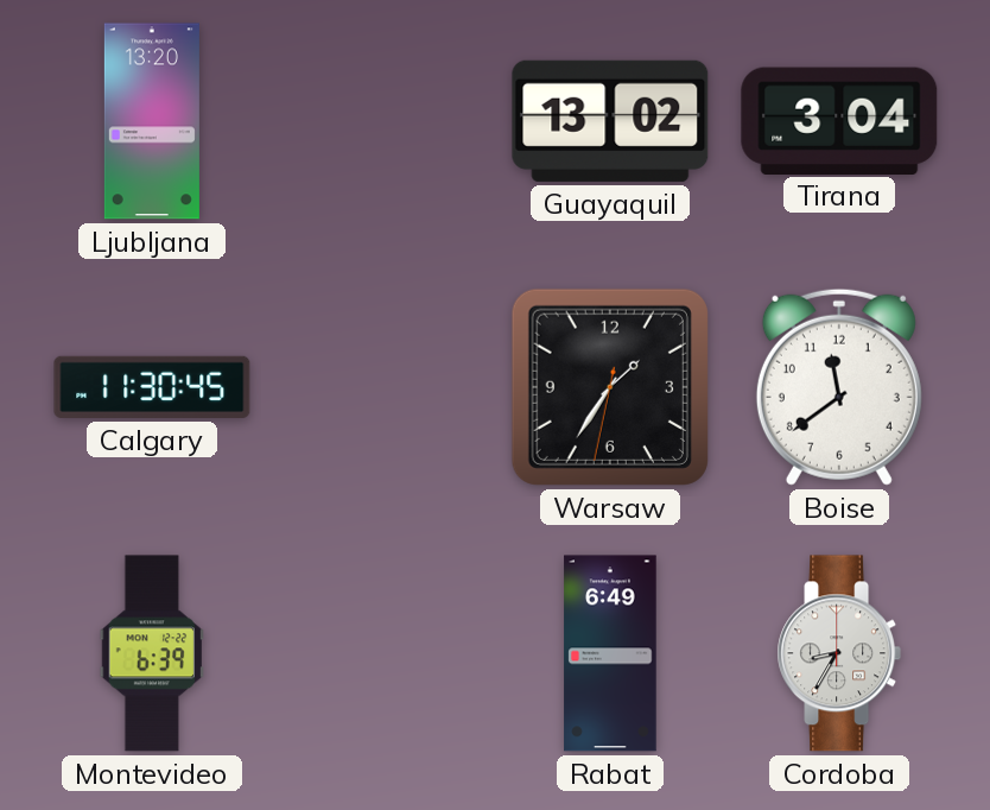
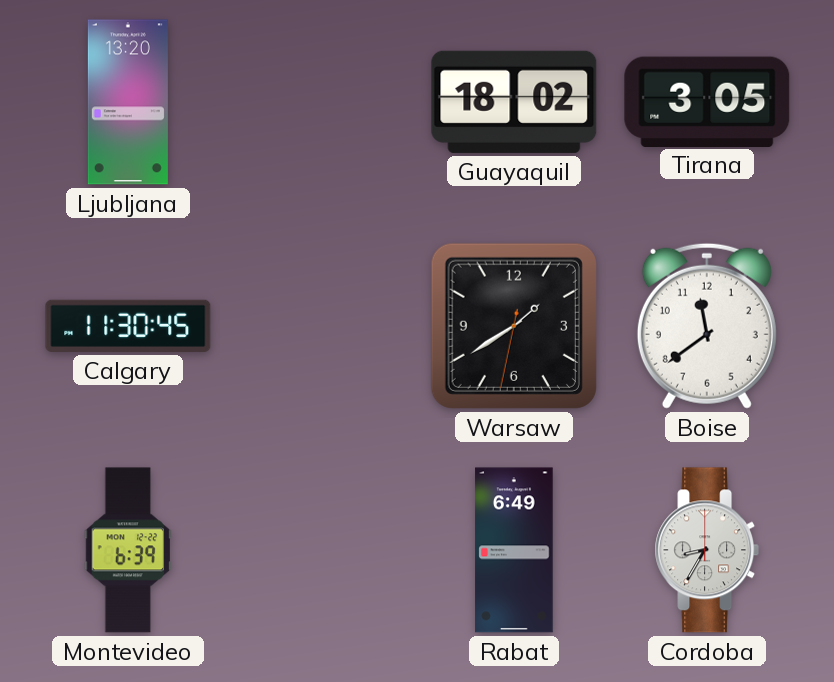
Guayaquil: 13:02 -> 18:02
Tirana: 3:04 -> 3:05
Warsaw: 1:35 -> 1:39
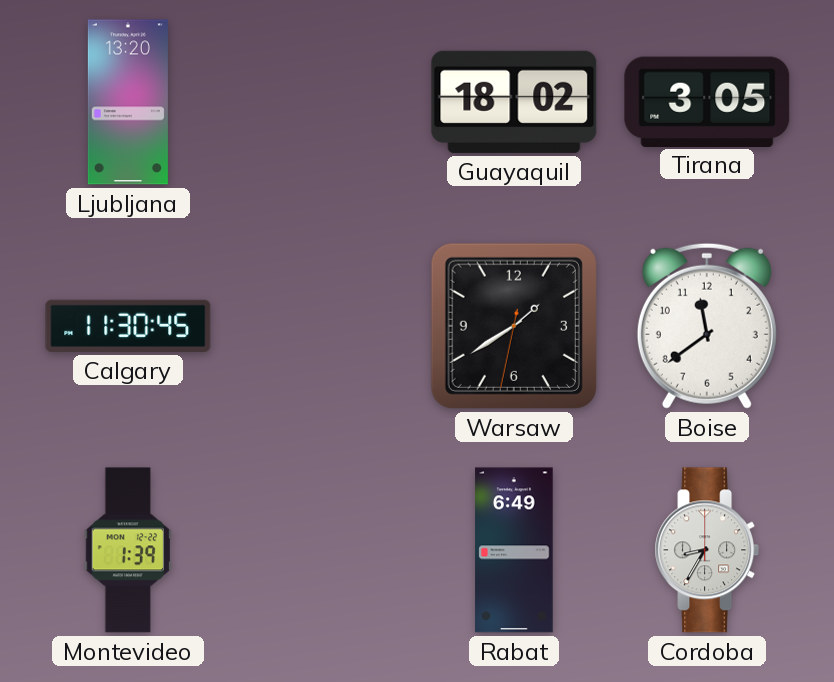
Montevideo: 6:39 -> 1:39
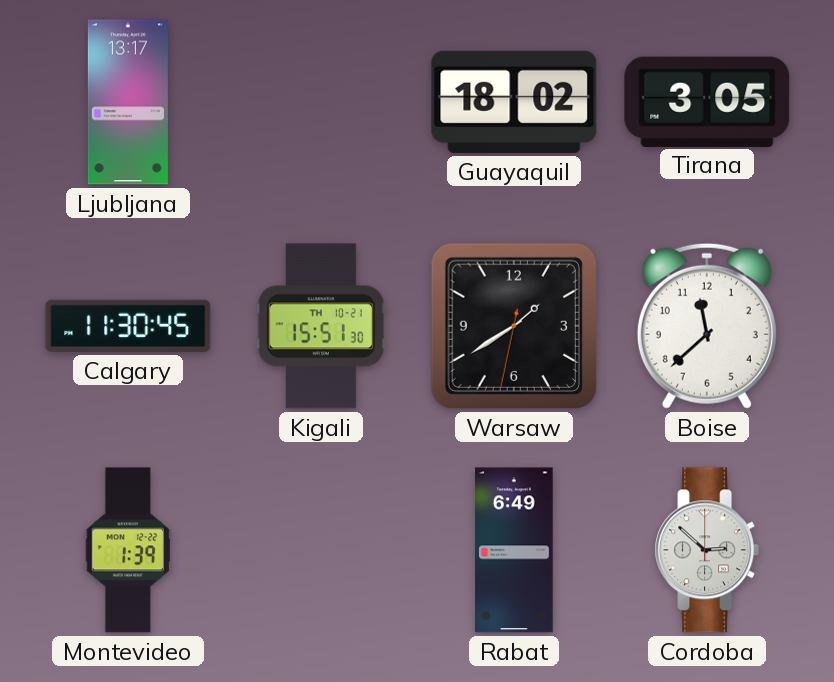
Ljubljana: 13:20 -> 13:17
Kigali: none -> 15:51
Boise: 11:39 -> 11:38
Cordoba: 8:35 -> 2:52
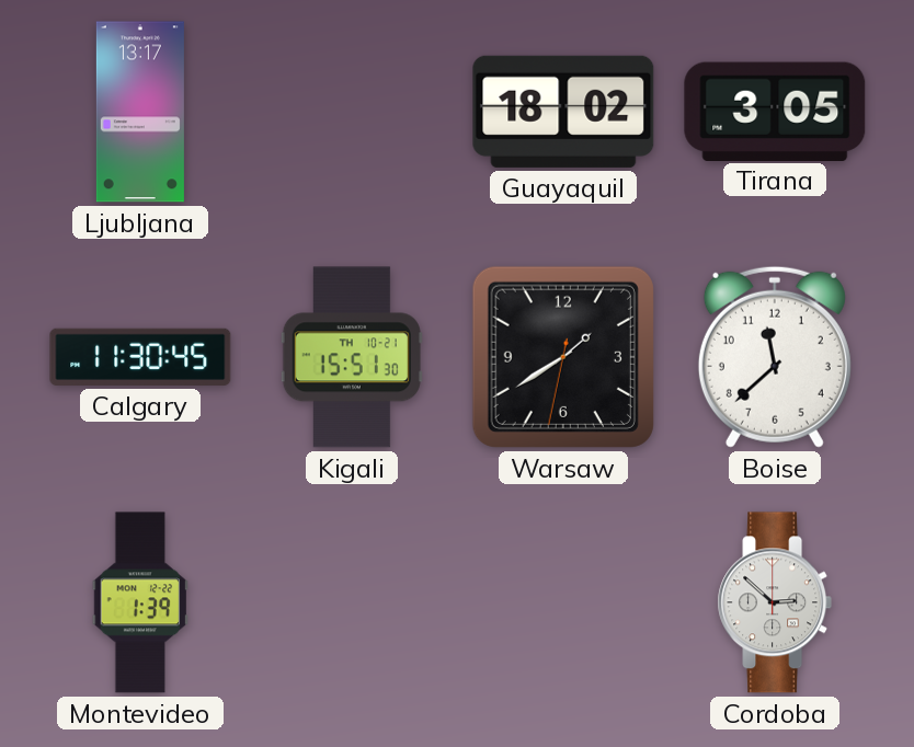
Rabat: 6:49 -> none
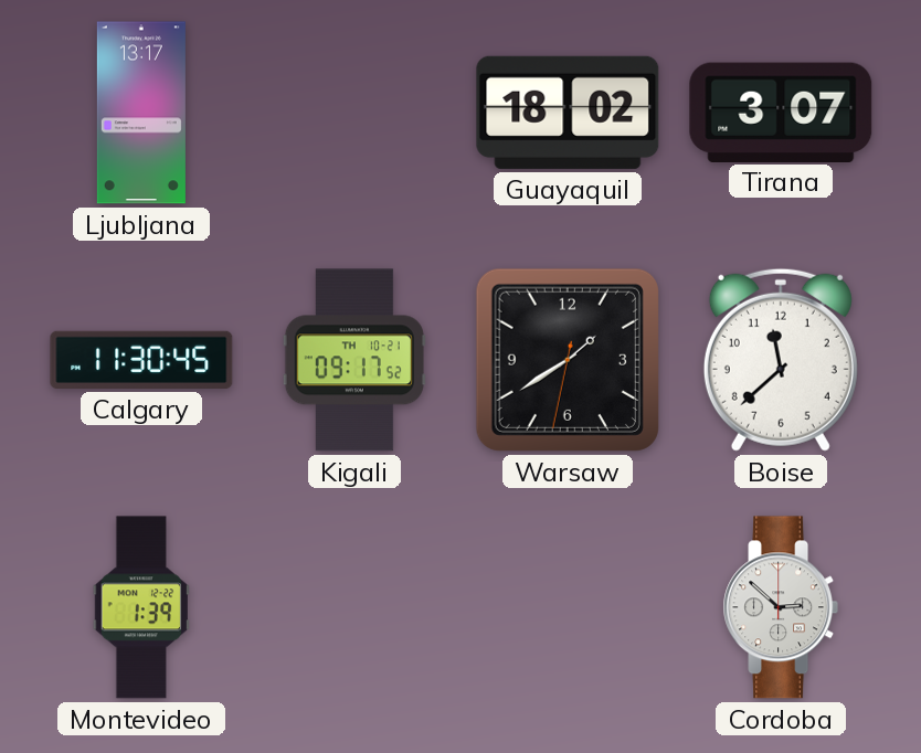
Tirana: 3:05 -> 3:07
Kigali: 15:51 -> 09:17
